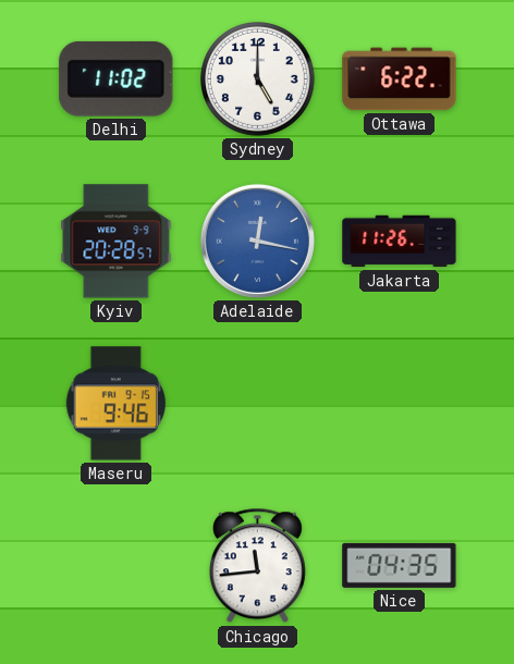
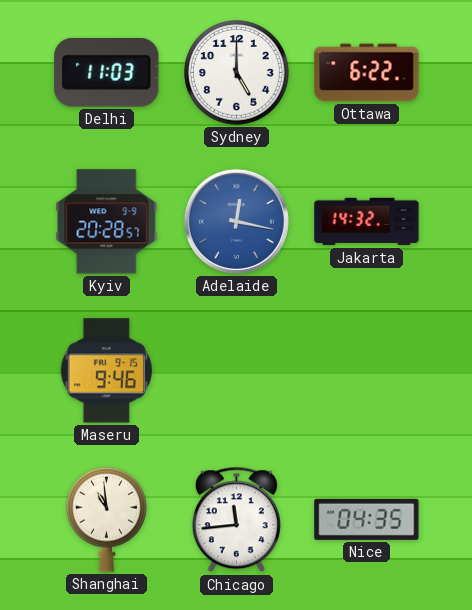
Delhi: 11:02 -> 11:03
Jakarta: 11:26 -> 14:32
Shanghai: none -> 10:59
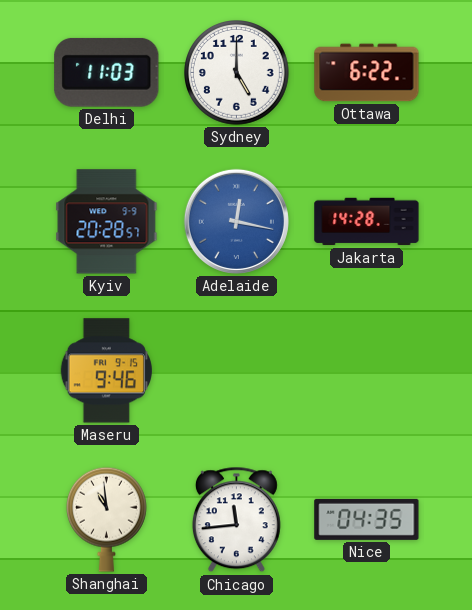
Jakarta: 14:32 -> 14:28
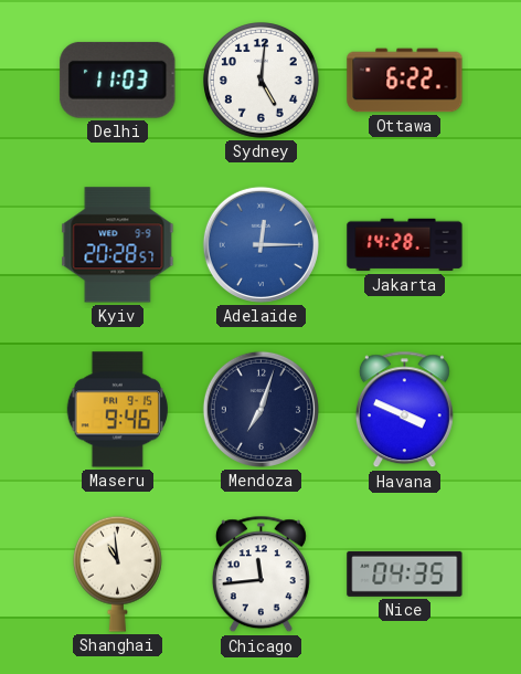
Sydney: 5:00 -> 5:01
Adelaide: 12:17 -> 12:15
Mendoza: none -> 7:03
Havana: none -> 3:49
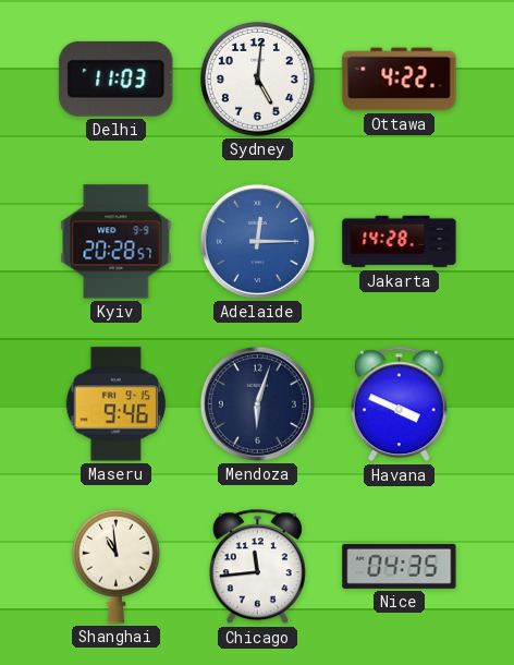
Ottawa: 6:22 -> 4:22
Mendoza: 7:03 -> 6:03
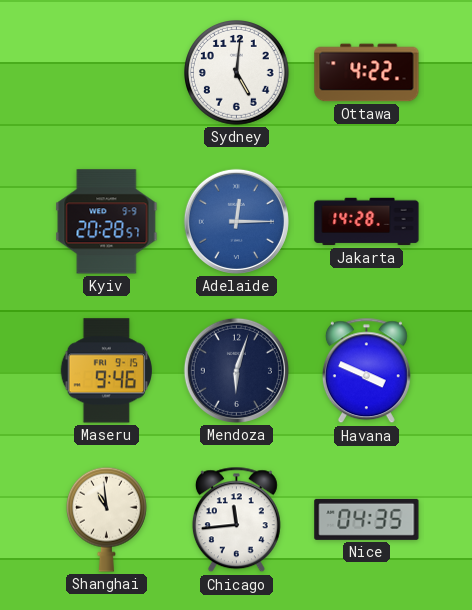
Delhi: 11:03 -> none
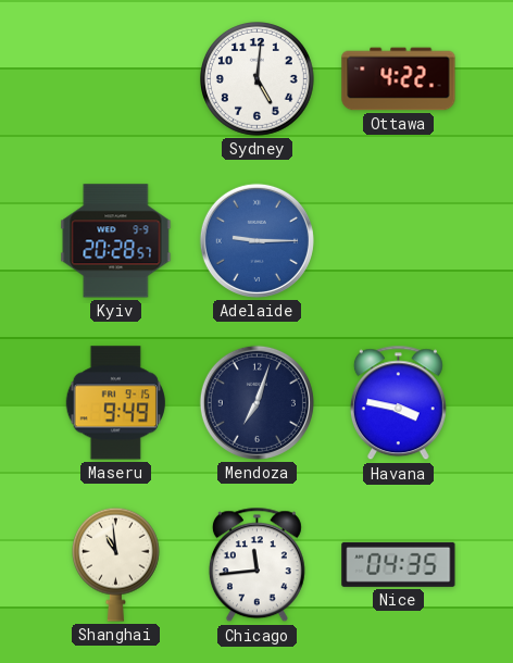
Adelaide: 12:15 -> 9:15
Jakarta: 14:28 -> none
Maseru: 9:46 -> 9:49
Mendoza: 6:03 -> 7:03
Havana: 3:49 -> 3:47
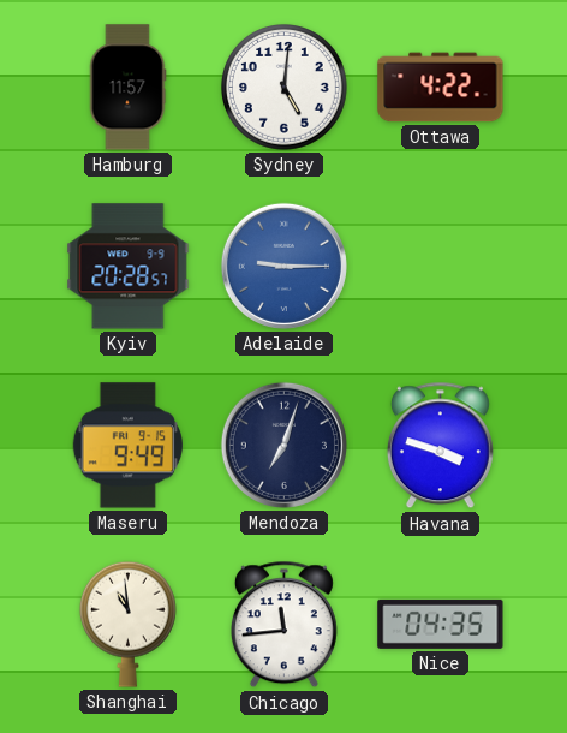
Hamburg: none -> 11:57
Havana: 3:47 -> 3:48
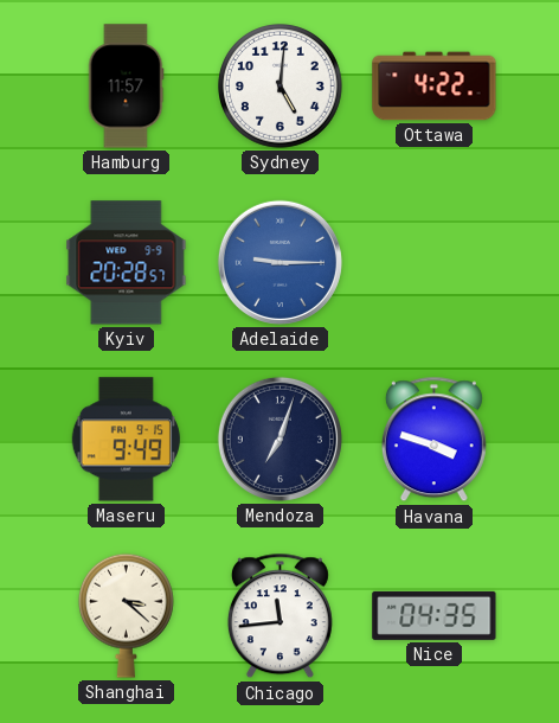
Shanghai: 10:59 -> 3:22
